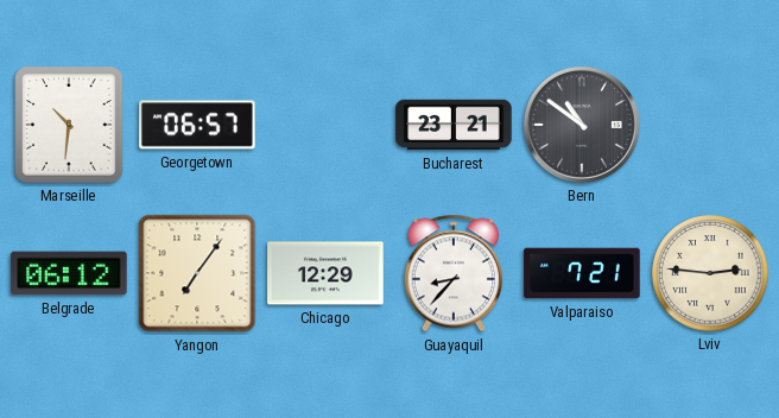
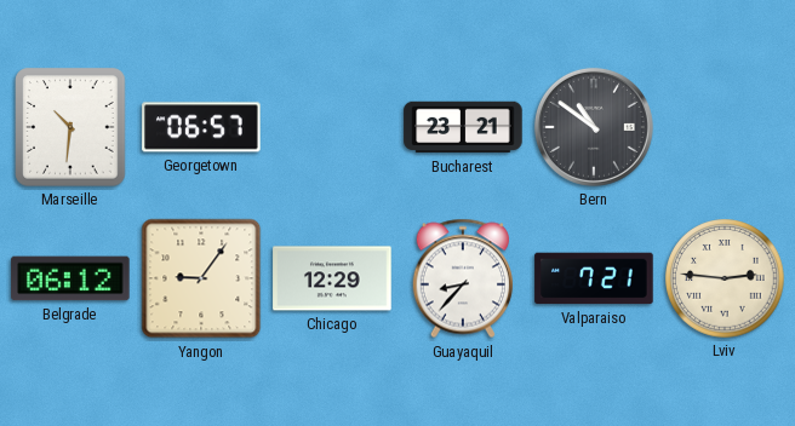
Yangon: 7:06 -> 9:06
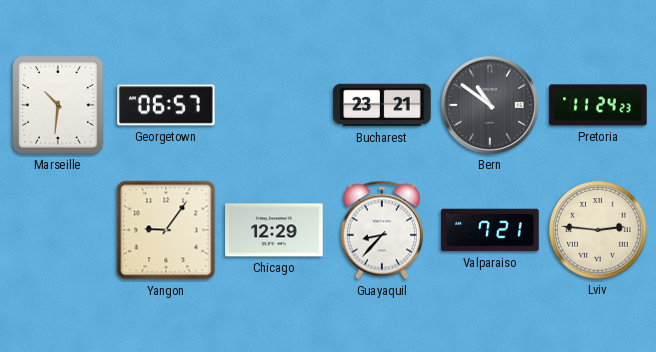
Pretoria: none -> 11:24
Belgrade: 06:12 -> none
